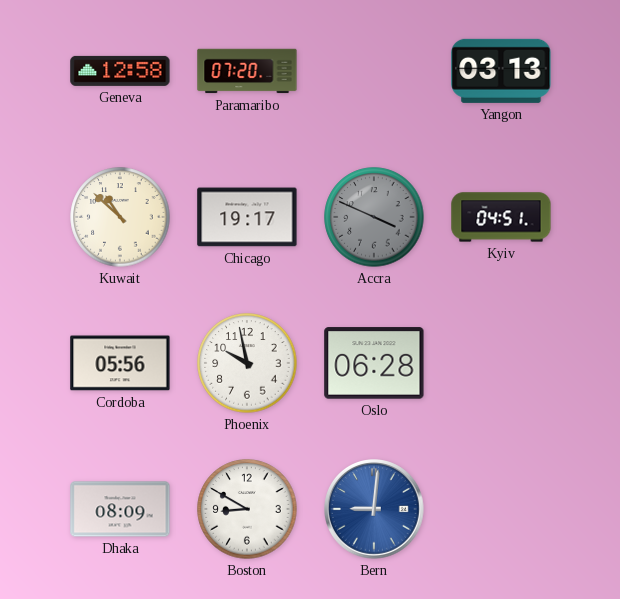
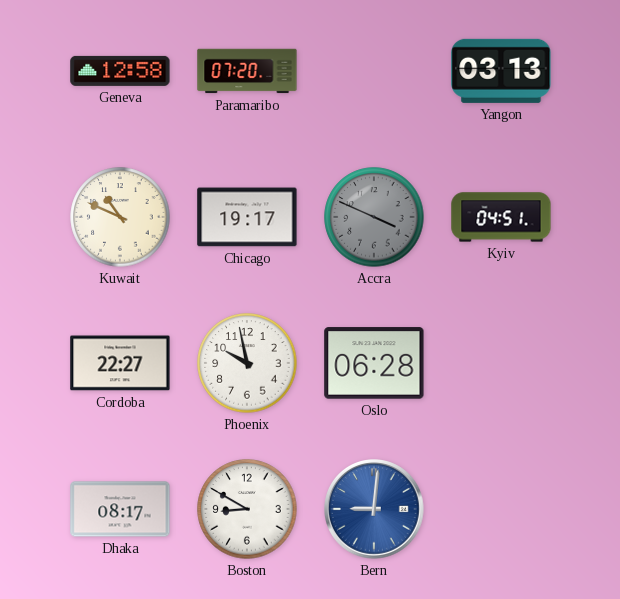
Kuwait: 10:52 -> 10:49
Cordoba: 05:56 -> 22:27
Dhaka: 08:09 -> 08:17
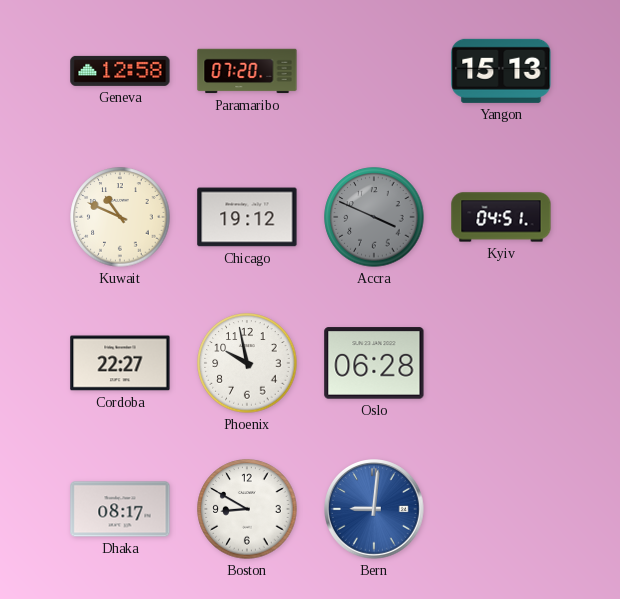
Yangon: 03:13 -> 15:13
Chicago: 19:17 -> 19:12
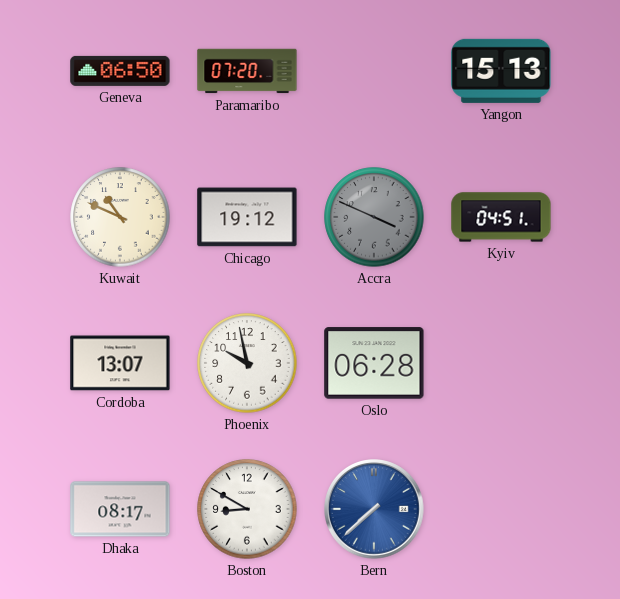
Geneva: 12:58 -> 06:50
Cordoba: 22:27 -> 13:07
Bern: 9:01 -> 7:38
